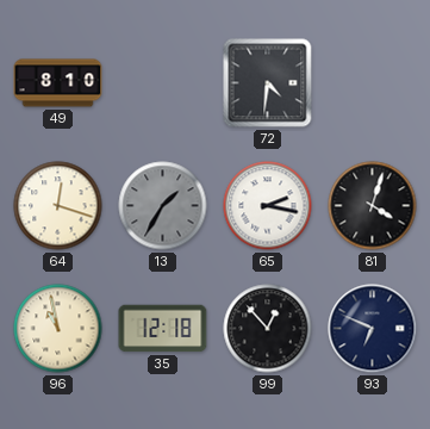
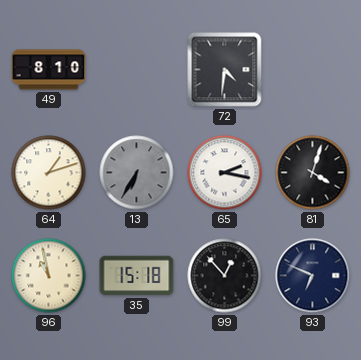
64: 12:18 -> 1:12
13: 1:35 -> 6:35
35: 12:18 -> 15:18
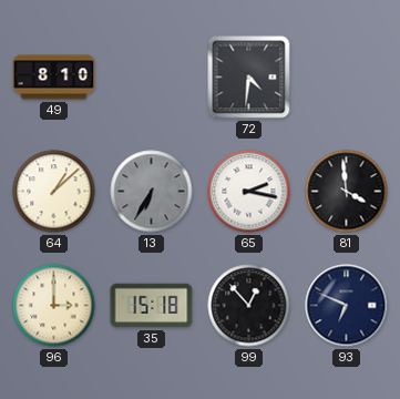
64: 1:12 -> 1:08
81: 4:03 -> 3:59
96: 10:58 -> 3:00
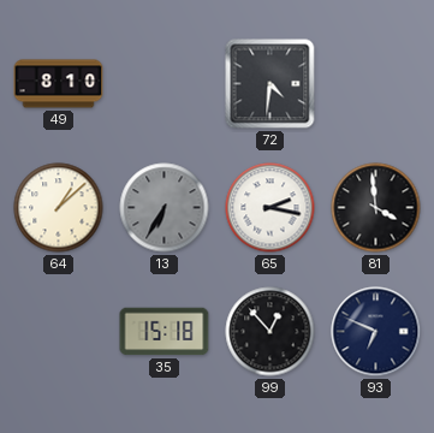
96: 3:00 -> none
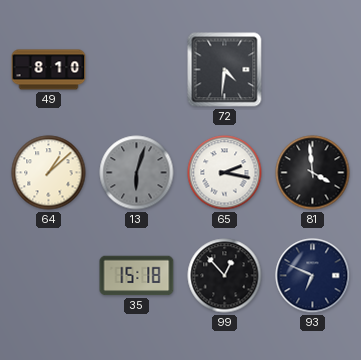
13: 6:35 -> 6:03
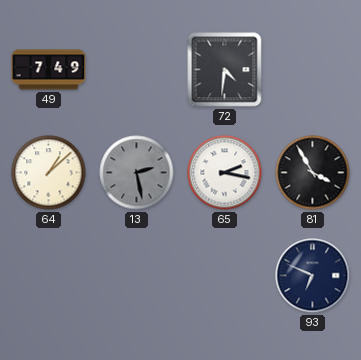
49: 8:10 -> 7:49
13: 6:03 -> 2:28
81: 3:59 -> 3:55
35: 15:18 -> none
99: 12:53 -> none
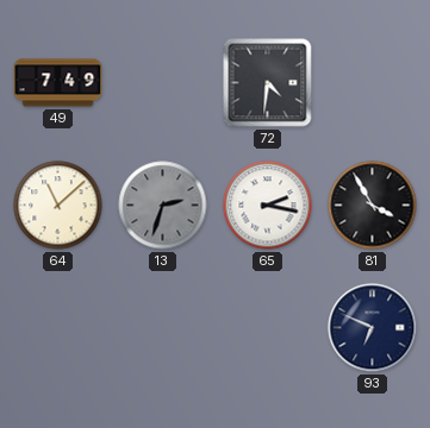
64: 1:08 -> 11:08
13: 2:28 -> 2:33
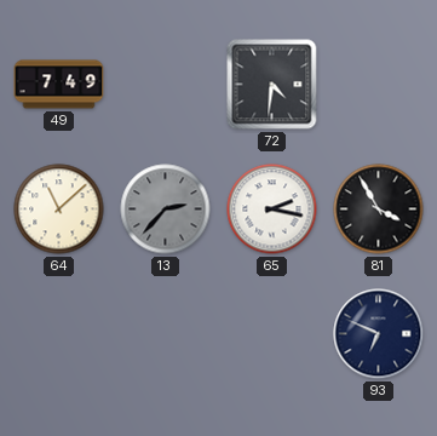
13: 2:33 -> 2:37
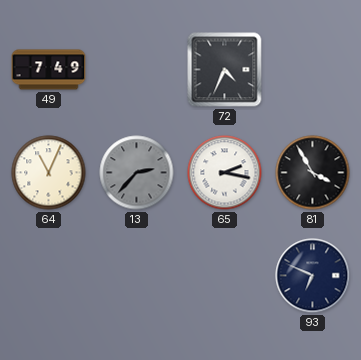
72: 4:31 -> 4:34
64: 11:08 -> 11:04
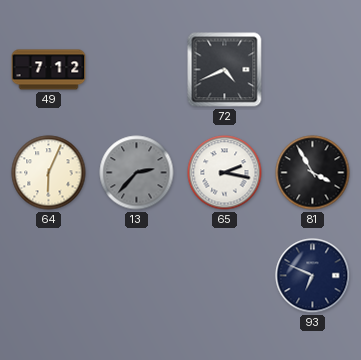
49: 7:49 -> 7:12
72: 4:34 -> 4:41
64: 11:04 -> 6:04
